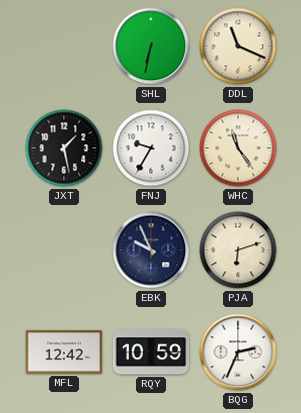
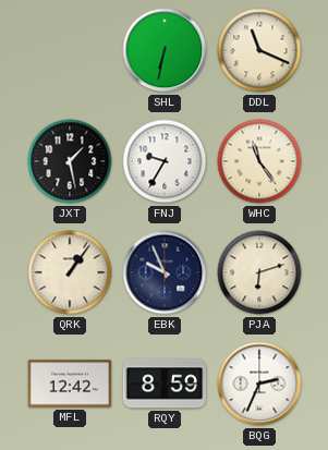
QRK: none -> 1:06
RQY: 10:59 -> 8:59
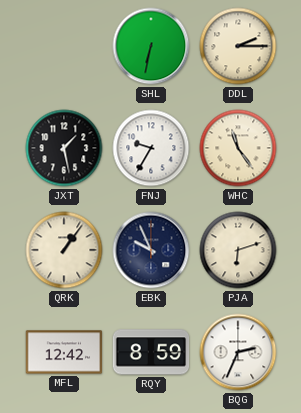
DDL: 11:19 -> 2:15
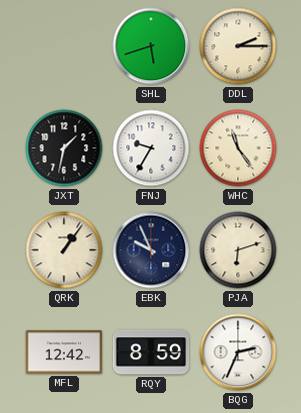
SHL: 6:32 -> 5:42
JXT: 1:28 -> 1:32
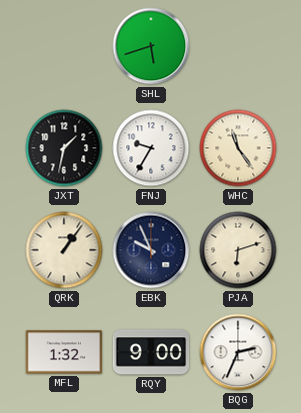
DDL: 2:15 -> none
MFL: 12:42 -> 1:32
RQY: 8:59 -> 9:00
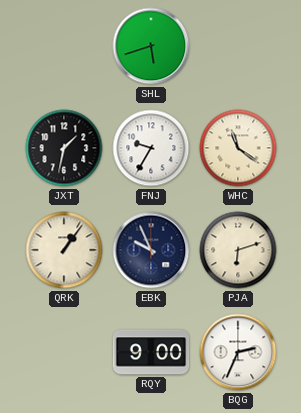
WHC: 11:24 -> 11:21
MFL: 1:32 -> none
